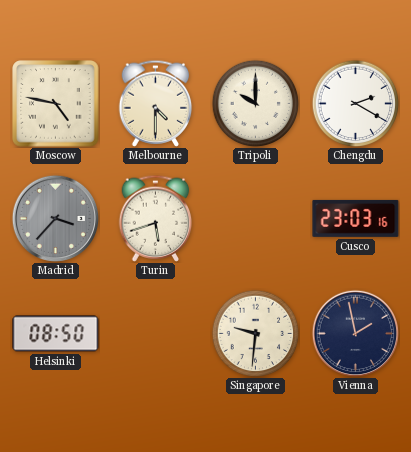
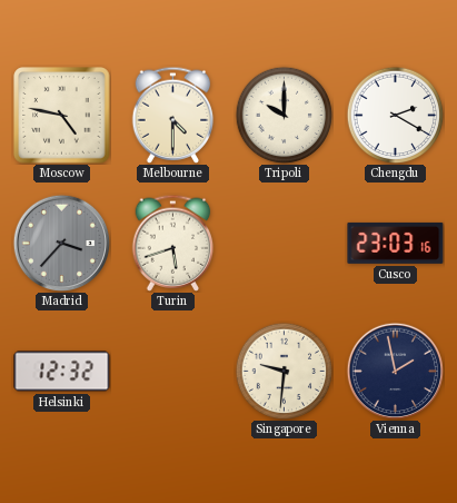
Helsinki: 08:50 -> 12:32
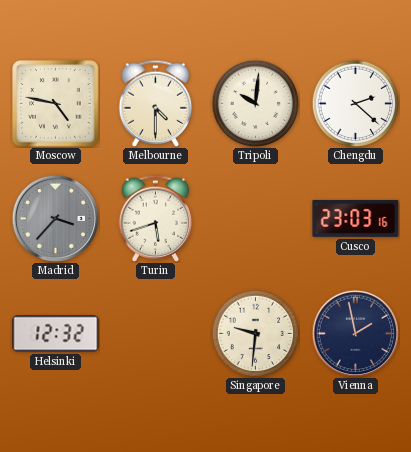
Tripoli: 10:00 -> 10:01
Chengdu: 2:20 -> 2:22
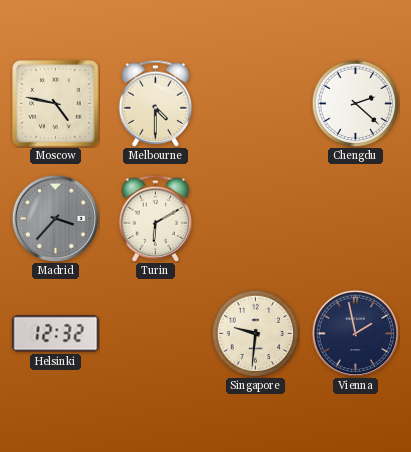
Tripoli: 10:01 -> none
Turin: 5:42 -> 6:10
Cusco: 23:03 -> none
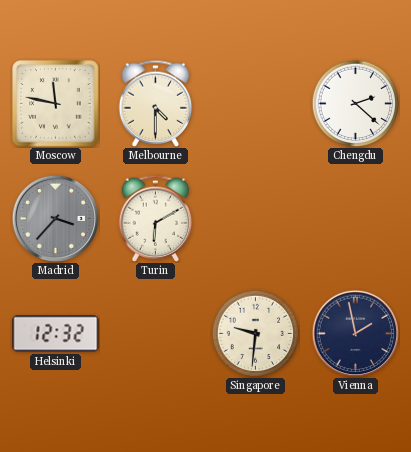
Moscow: 4:47 -> 11:47
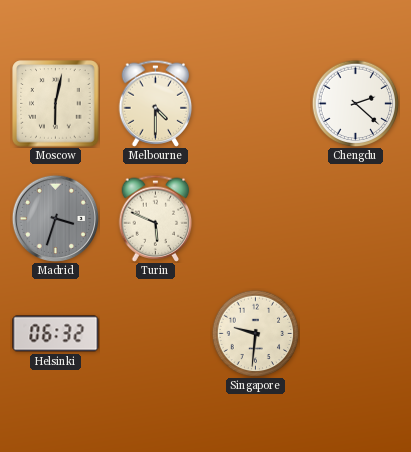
Moscow: 11:47 -> 6:02
Madrid: 3:37 -> 3:33
Turin: 6:10 -> 5:49
Helsinki: 12:32 -> 06:32
Vienna: 1:58 -> none
